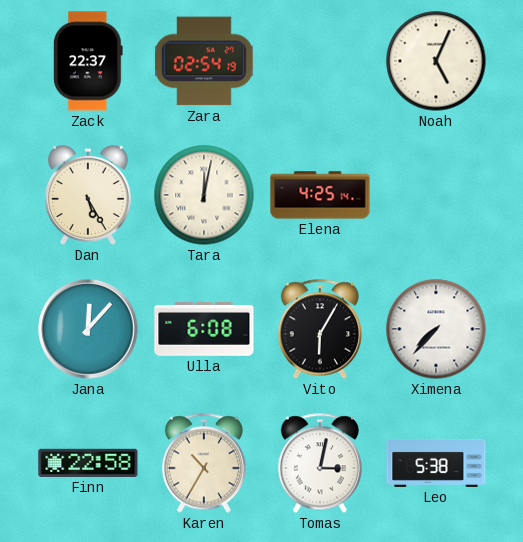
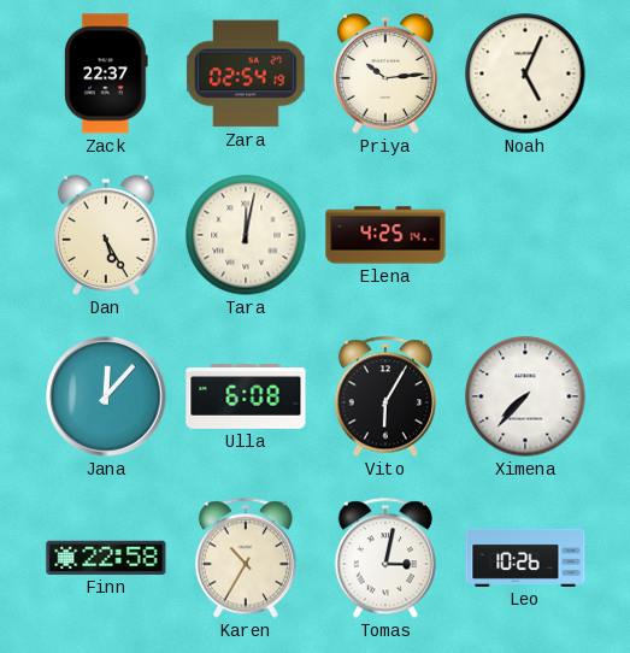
Priya: none -> 10:14
Leo: 5:38 -> 10:26
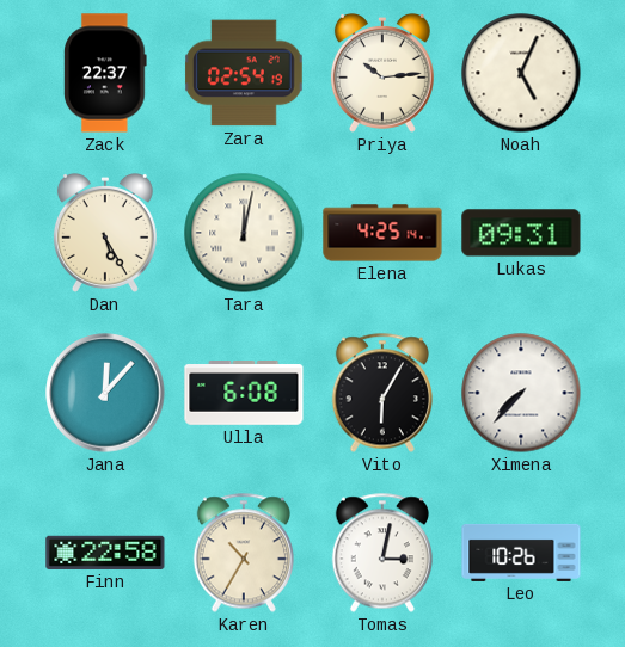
Lukas: none -> 09:31
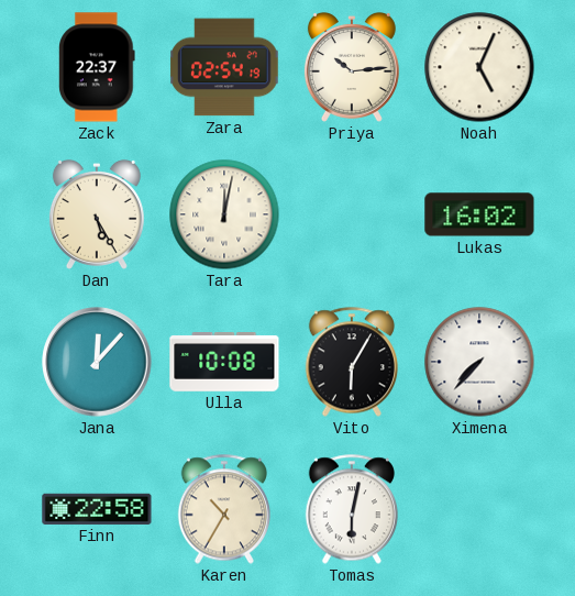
Elena: 4:25 -> none
Lukas: 09:31 -> 16:02
Ulla: 6:08 -> 10:08
Tomas: 3:02 -> 6:02
Leo: 10:26 -> none
